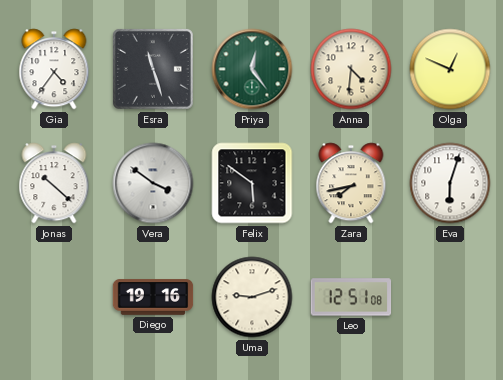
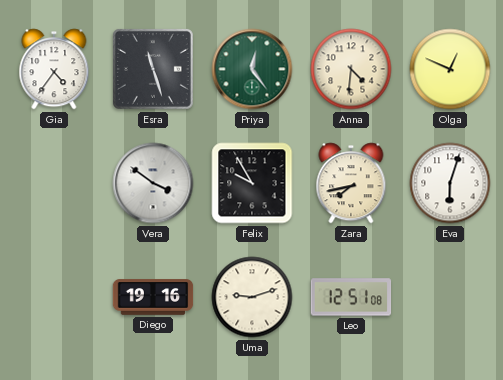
Jonas: 10:22 -> none
Felix: 5:51 -> 9:55
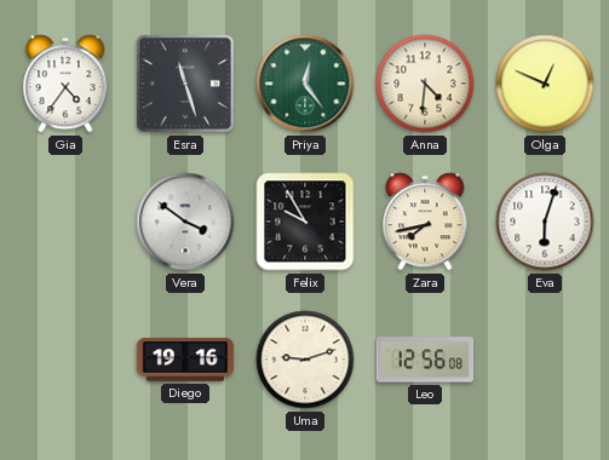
Leo: 12:51 -> 12:56
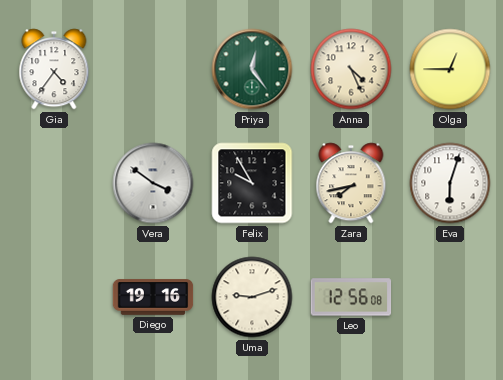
Esra: 11:27 -> none
Anna: 4:31 -> 4:26
Olga: 12:49 -> 12:45
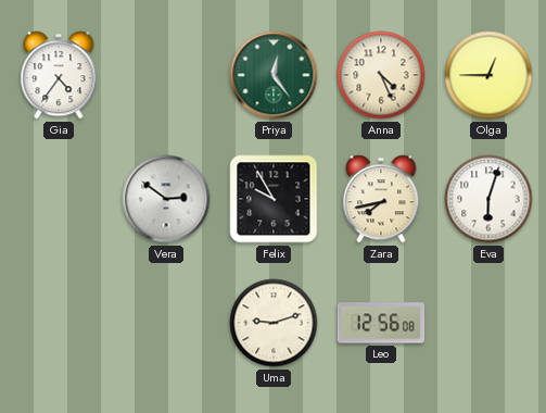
Vera: 3:51 -> 2:51
Diego: 19:16 -> none
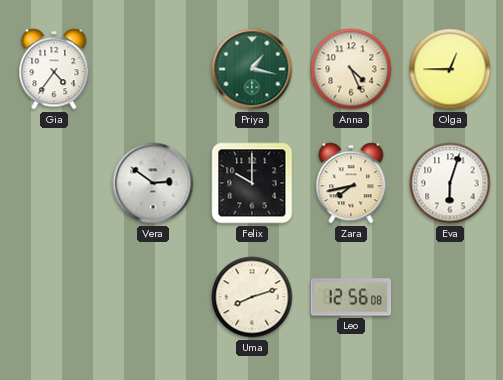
Priya: 12:24 -> 1:17
Felix: 9:55 -> 10:00
Uma: 9:12 -> 8:12
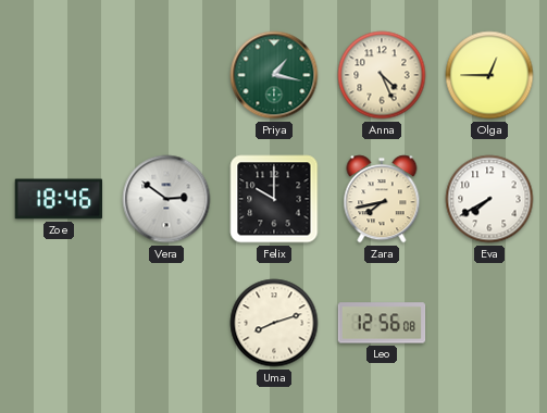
Gia: 4:36 -> none
Zoe: none -> 18:46
Eva: 6:03 -> 7:40
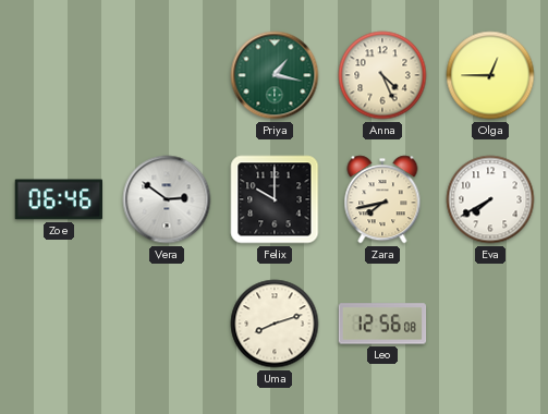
Zoe: 18:46 -> 06:46
